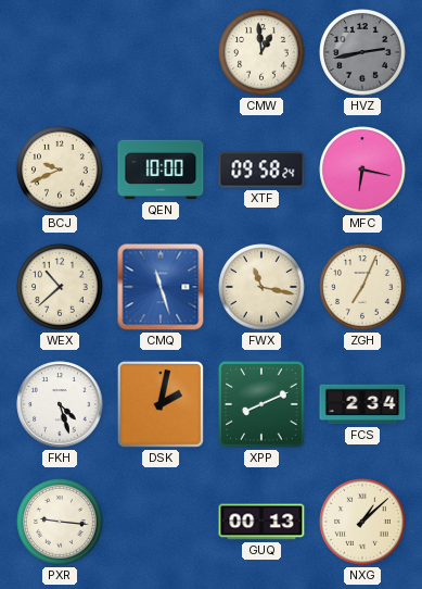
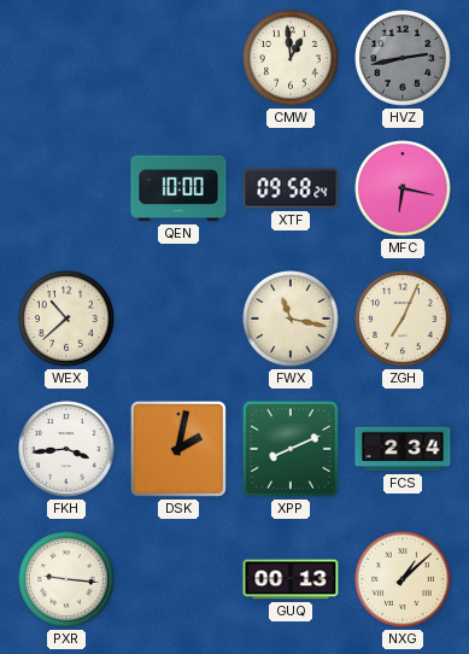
BCJ: 9:41 -> none
CMQ: 11:27 -> none
FKH: 4:27 -> 3:44
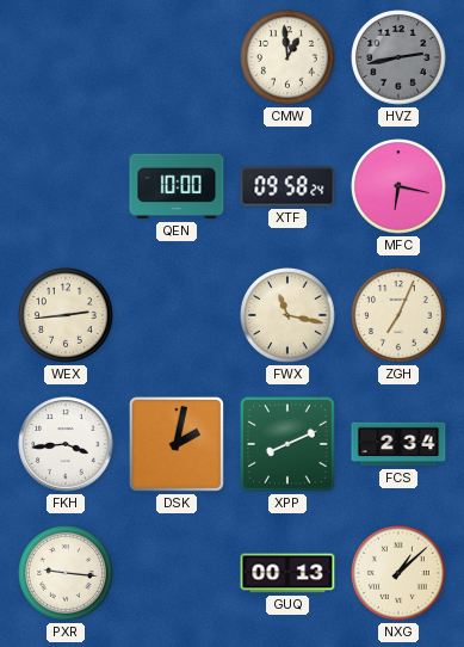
WEX: 10:38 -> 2:44
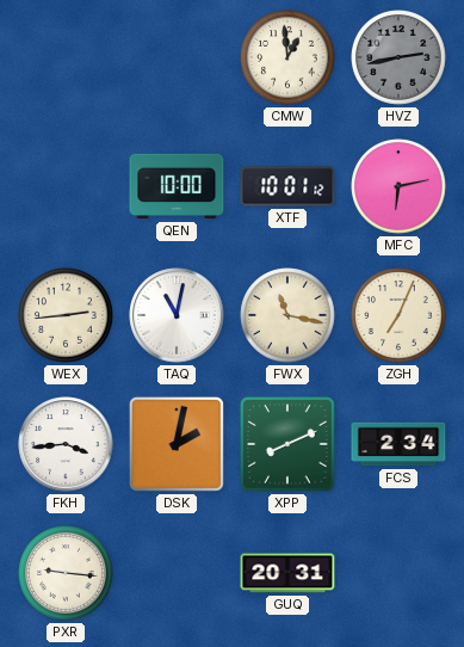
XTF: 09:58 -> 10:01
MFC: 6:17 -> 6:13
TAQ: none -> 11:02
GUQ: 00:13 -> 20:31
NXG: 1:08 -> none
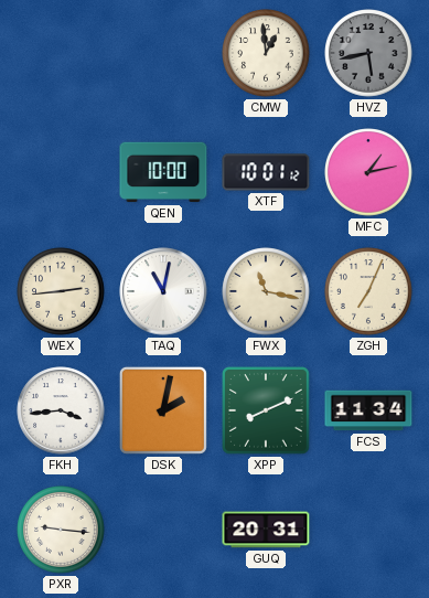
HVZ: 2:43 -> 5:43
MFC: 6:13 -> 1:13
FCS: 2:34 -> 11:34
